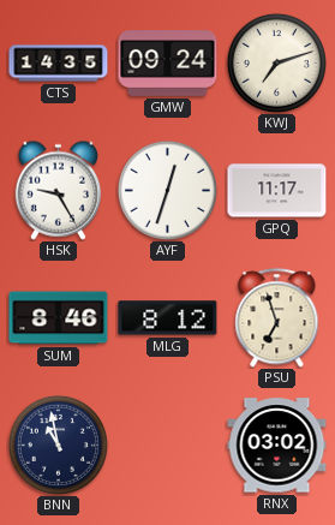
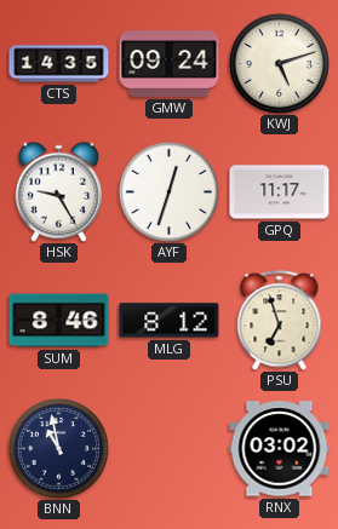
KWJ: 7:12 -> 5:12
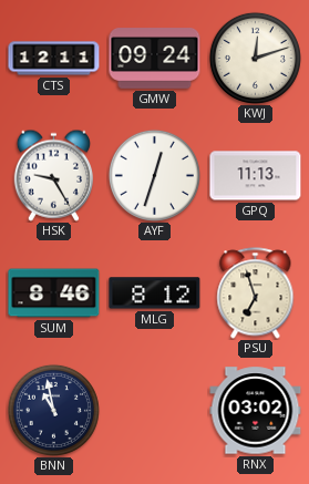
CTS: 14:35 -> 12:11
KWJ: 5:12 -> 12:12
GPQ: 11:17 -> 11:13
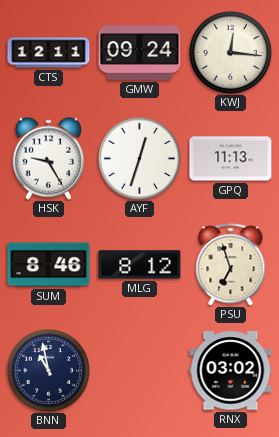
KWJ: 12:12 -> 12:16
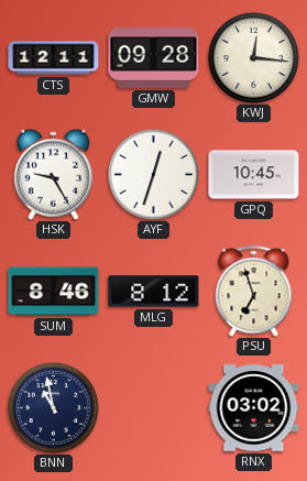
GMW: 09:24 -> 09:28
GPQ: 11:13 -> 10:45
